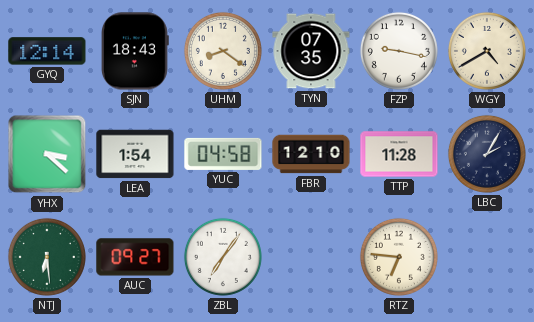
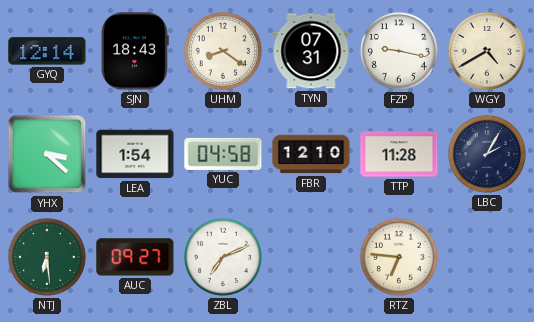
TYN: 07:35 -> 07:31
ZBL: 7:06 -> 7:11
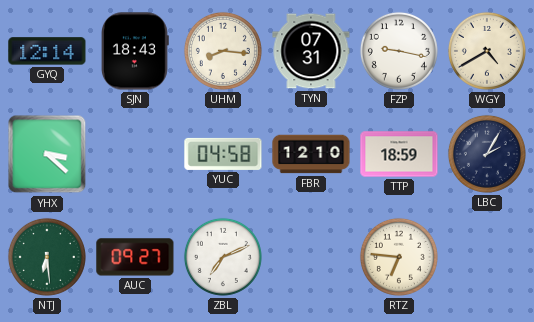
UHM: 8:21 -> 8:16
LEA: 1:54 -> none
TTP: 11:28 -> 18:59
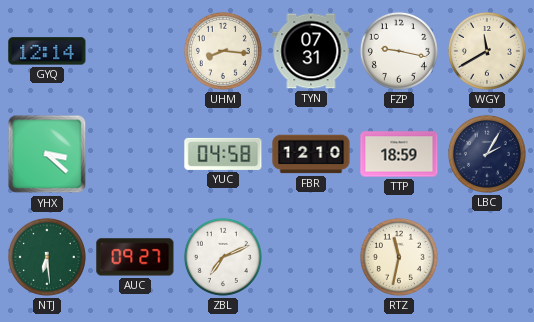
SJN: 18:43 -> none
WGY: 4:40 -> 11:40
RTZ: 6:46 -> 11:32
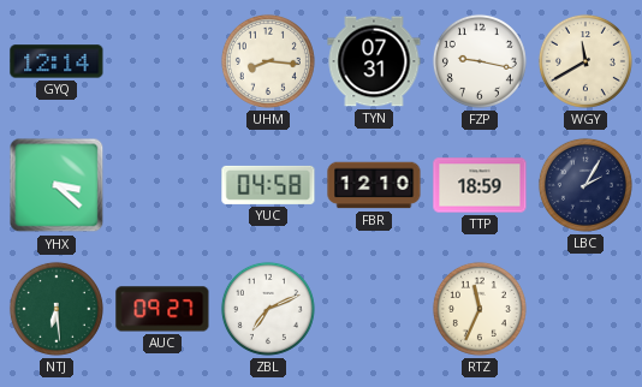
RTZ: 11:32 -> 11:34
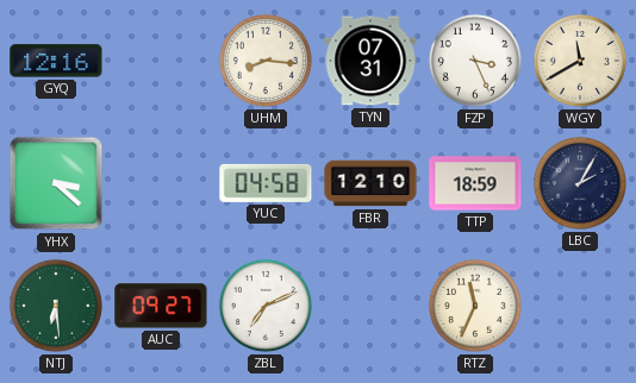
GYQ: 12:14 -> 12:16
FZP: 9:17 -> 3:26
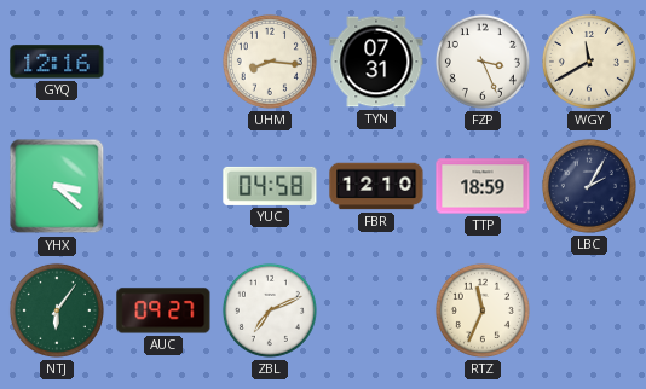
NTJ: 6:29 -> 6:06
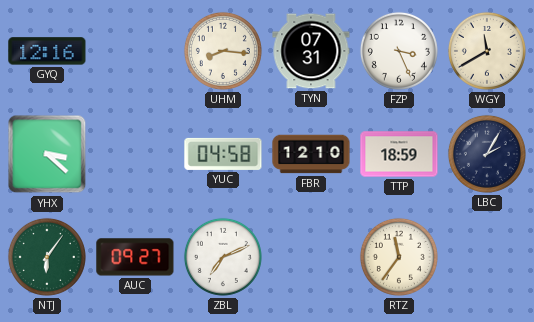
RTZ: 11:34 -> 11:36
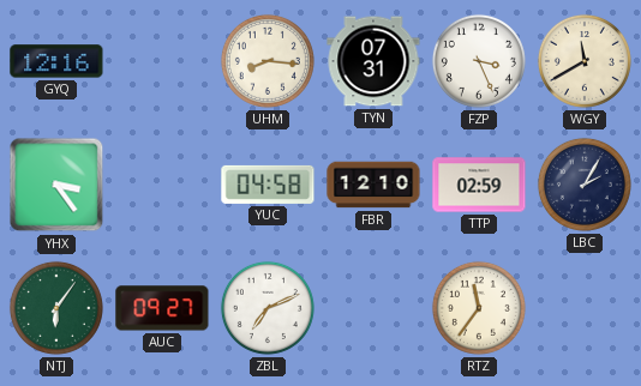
YHX: 3:22 -> 3:24
TTP: 18:59 -> 02:59
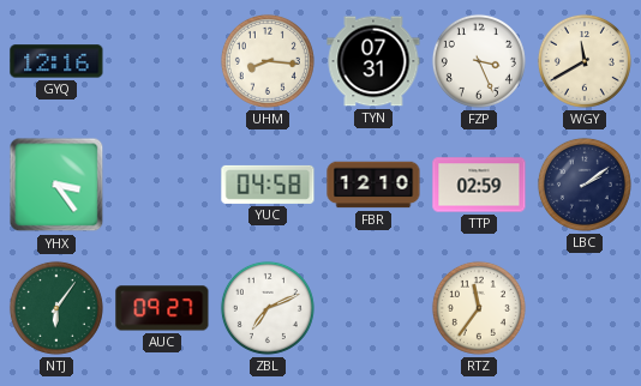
LBC: 2:05 -> 2:09
